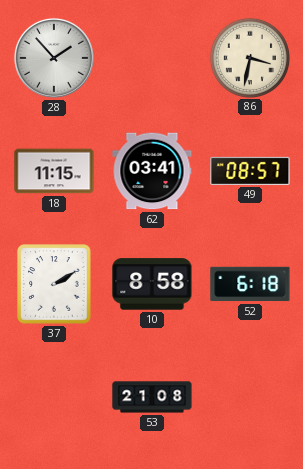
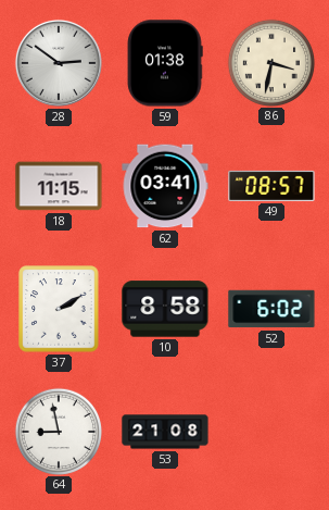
28: 1:53 -> 2:51
59: none -> 01:38
52: 6:18 -> 6:02
64: none -> 8:58
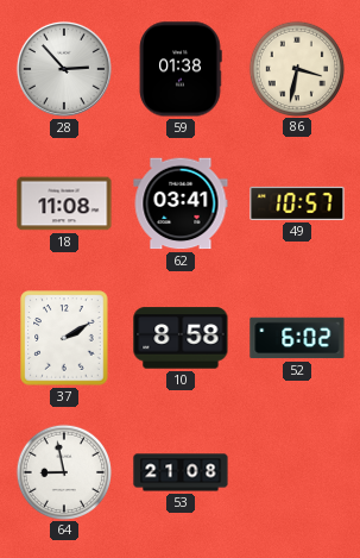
28: 2:51 -> 2:53
18: 11:15 -> 11:08
49: 08:57 -> 10:57
